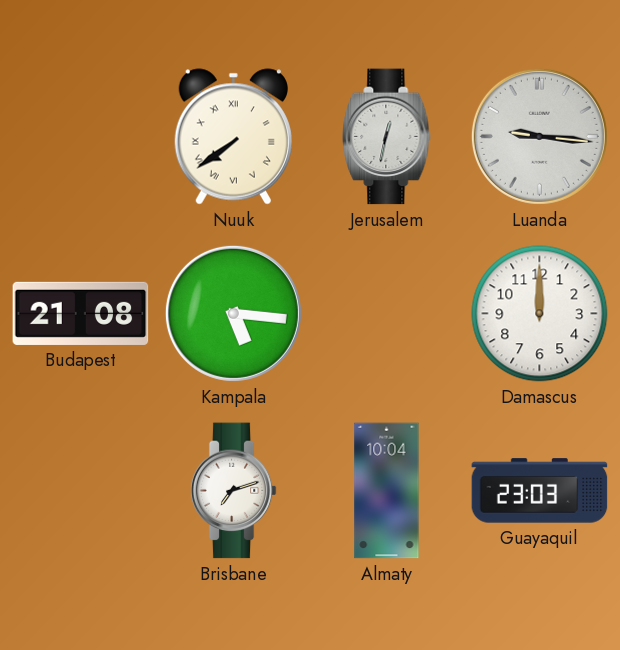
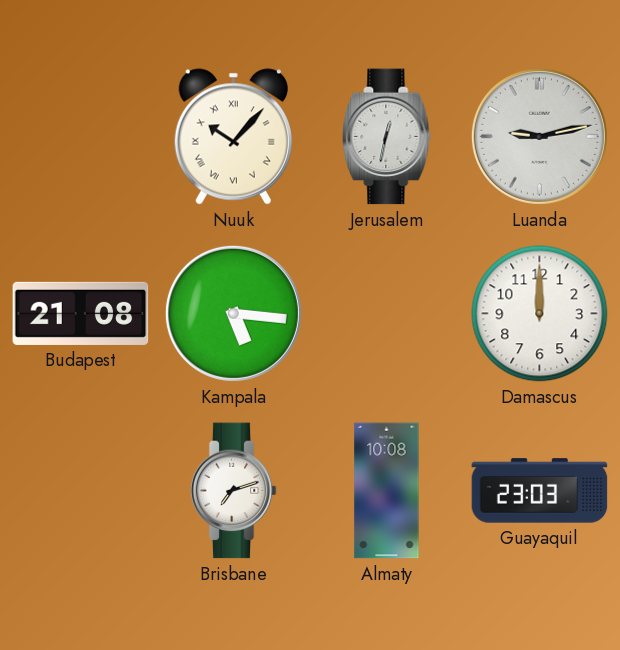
Nuuk: 7:39 -> 10:07
Luanda: 9:16 -> 9:13
Almaty: 10:04 -> 10:08
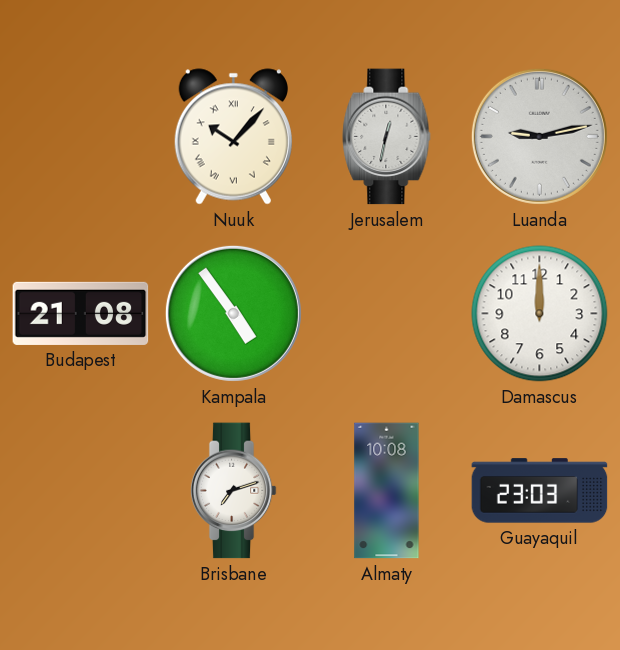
Kampala: 5:16 -> 4:54
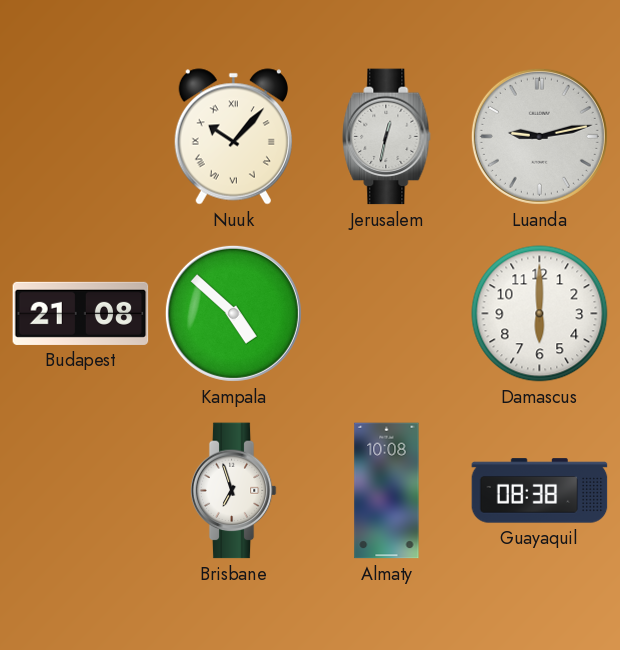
Kampala: 4:54 -> 4:52
Damascus: 12:00 -> 6:00
Brisbane: 7:12 -> 6:57
Guayaquil: 23:03 -> 08:38
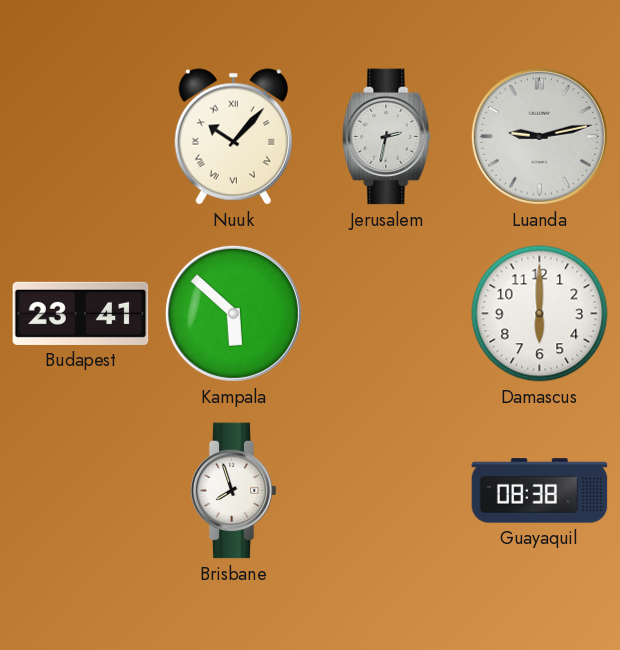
Jerusalem: 12:32 -> 2:32
Budapest: 21:08 -> 23:41
Kampala: 4:52 -> 5:52
Brisbane: 6:57 -> 7:57
Almaty: 10:08 -> none
